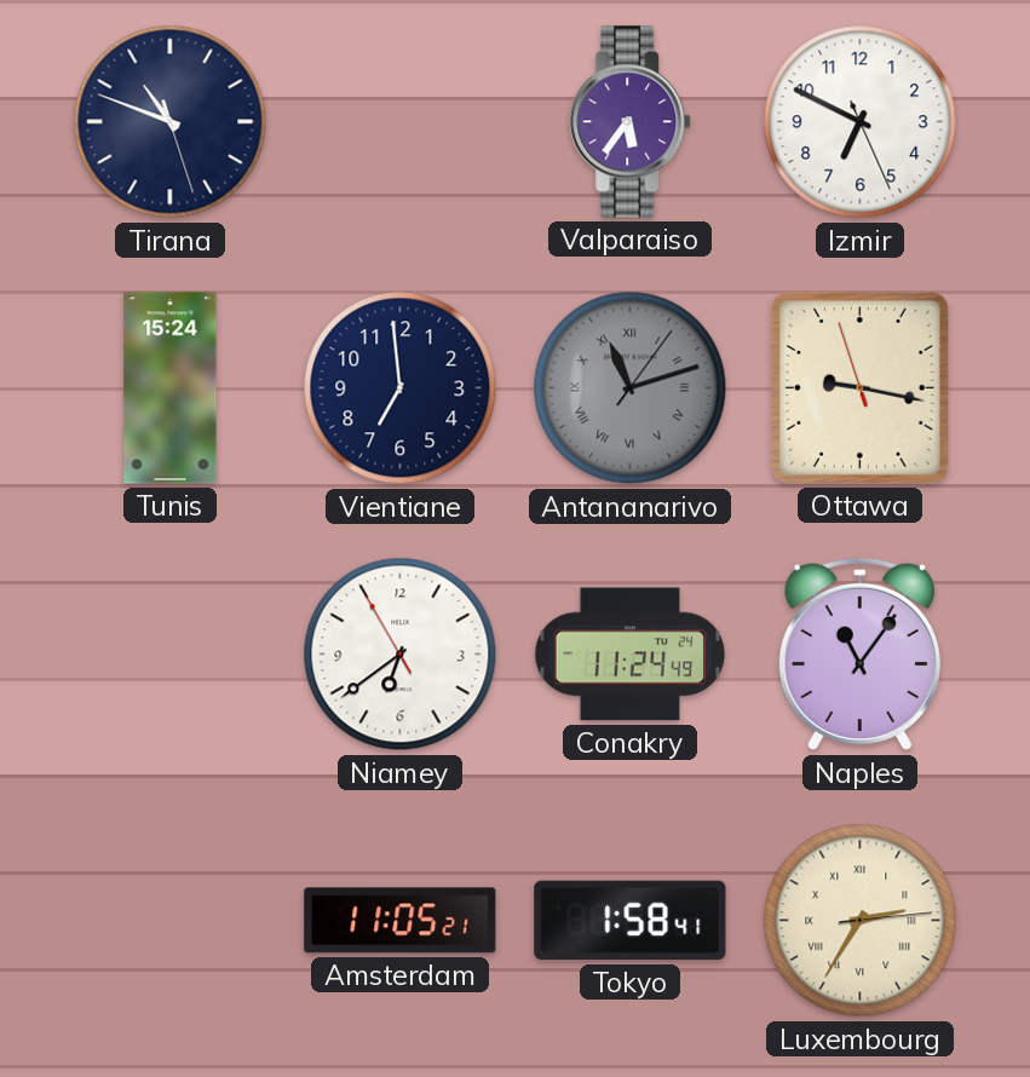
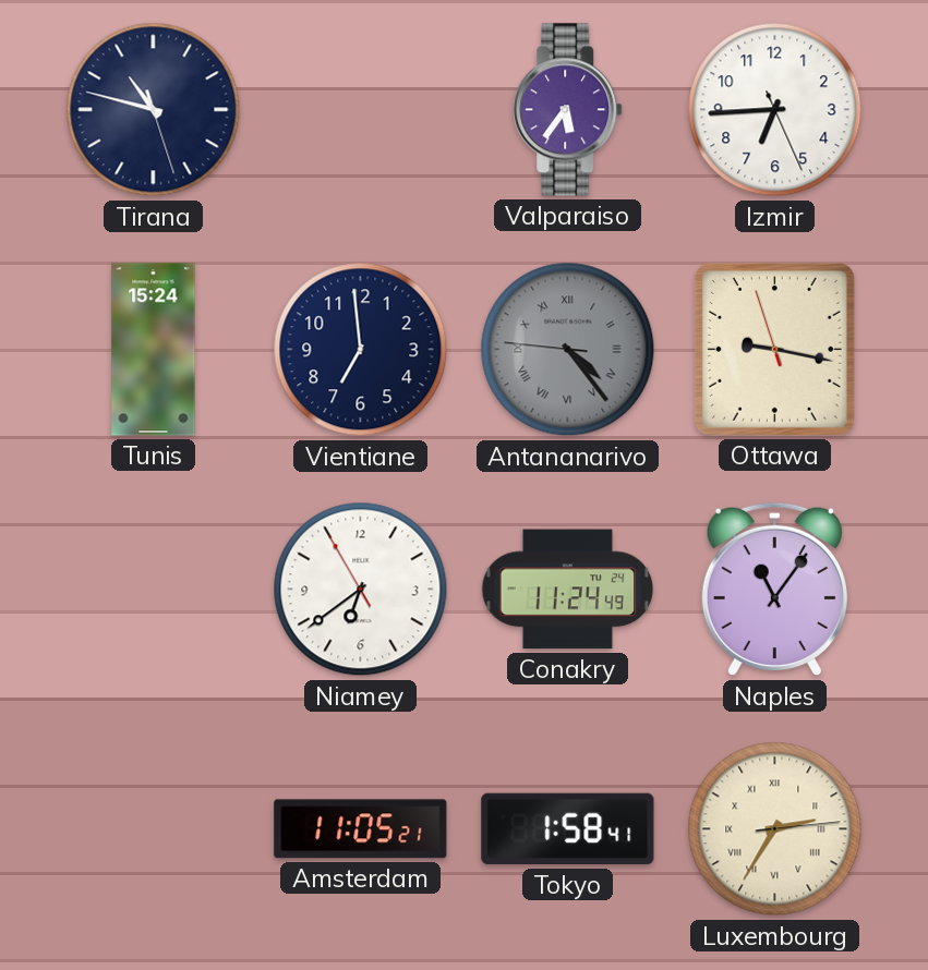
Tirana: 10:48 -> 10:47
Izmir: 6:49 -> 6:44
Antananarivo: 11:12 -> 4:23
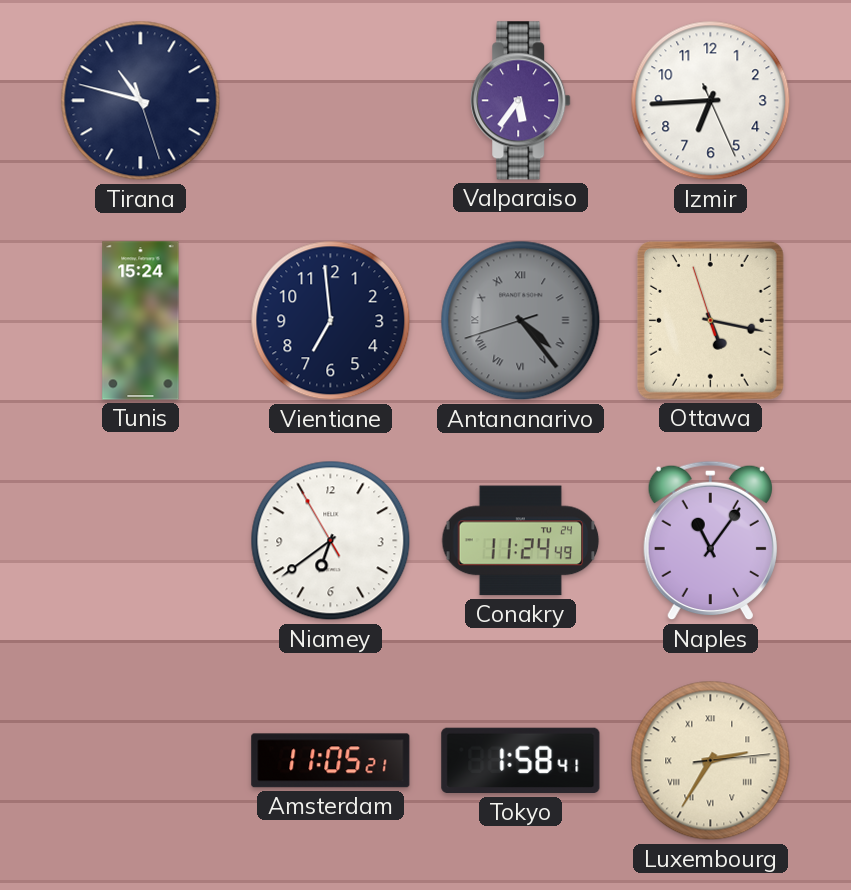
Antananarivo: 4:23:46 -> 4:23:42
Ottawa: 9:16 -> 5:16
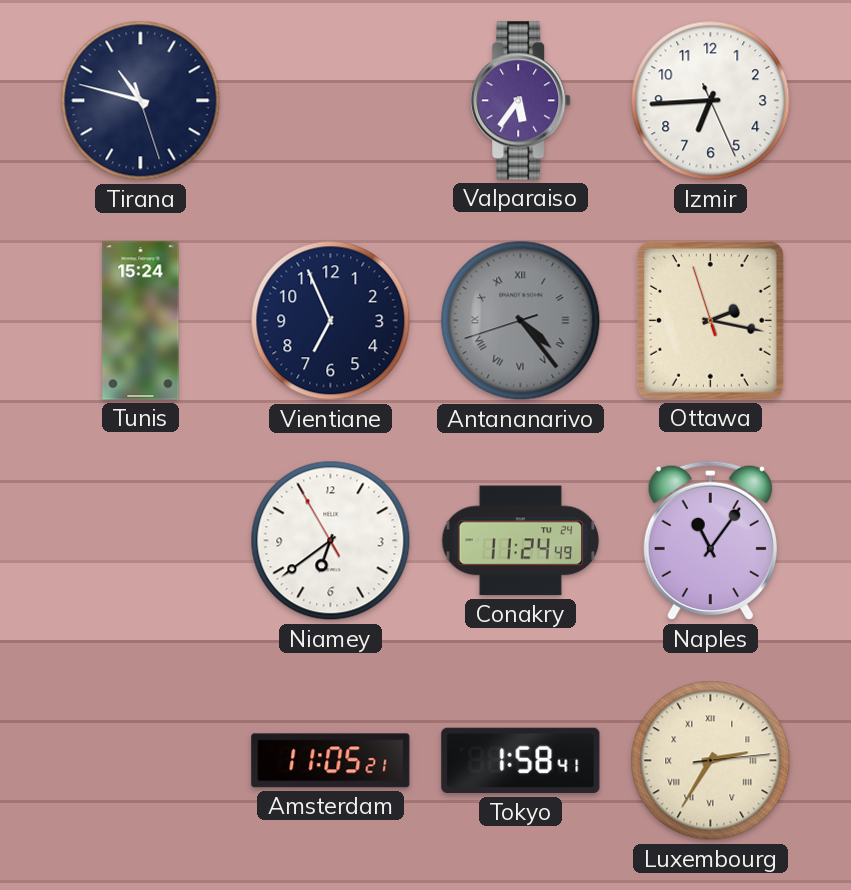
Vientiane: 6:59 -> 6:56
Ottawa: 5:16 -> 2:16
